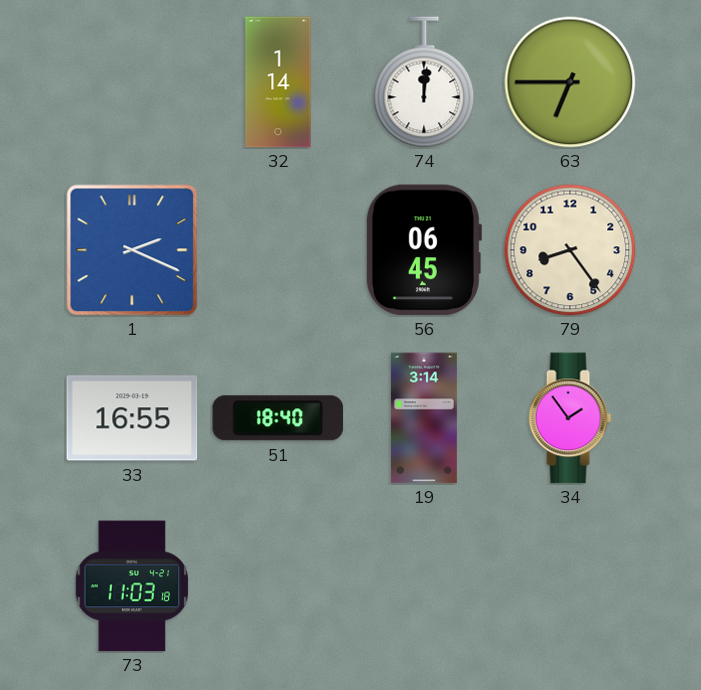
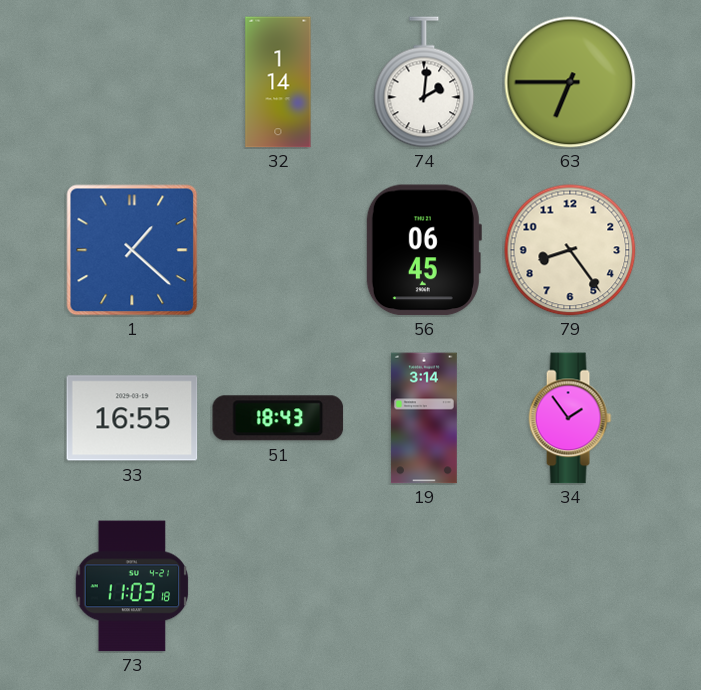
74: 12:01 -> 2:01
1: 2:19 -> 1:22
51: 18:40 -> 18:43
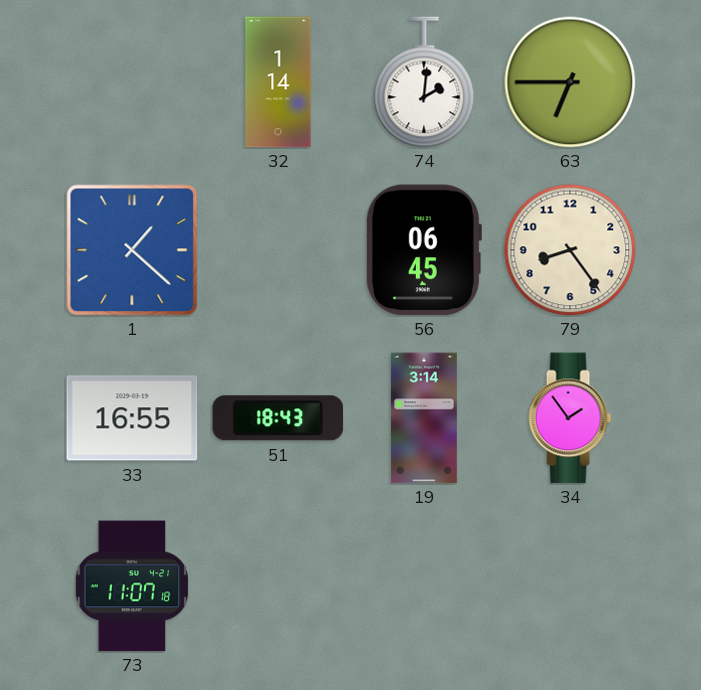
73: 11:03 -> 11:07
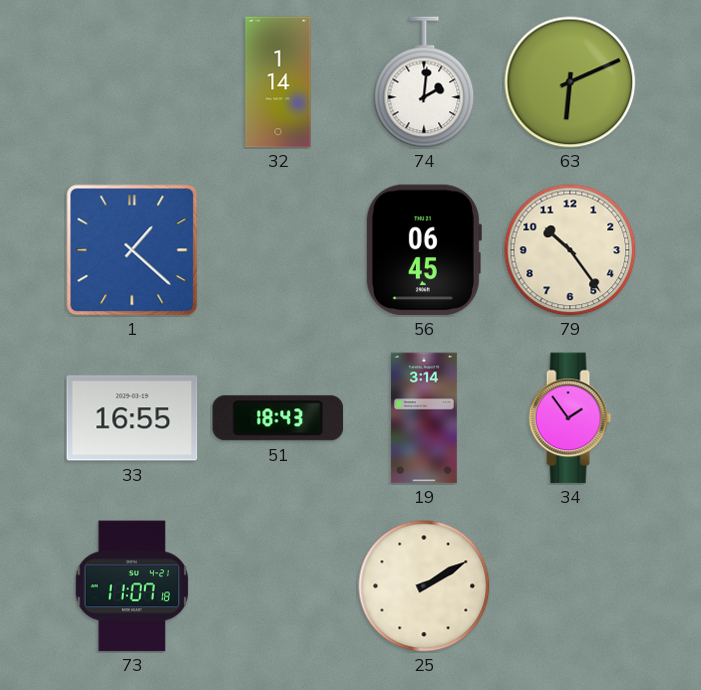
63: 6:45 -> 6:11
79: 8:24 -> 10:24
25: none -> 2:10
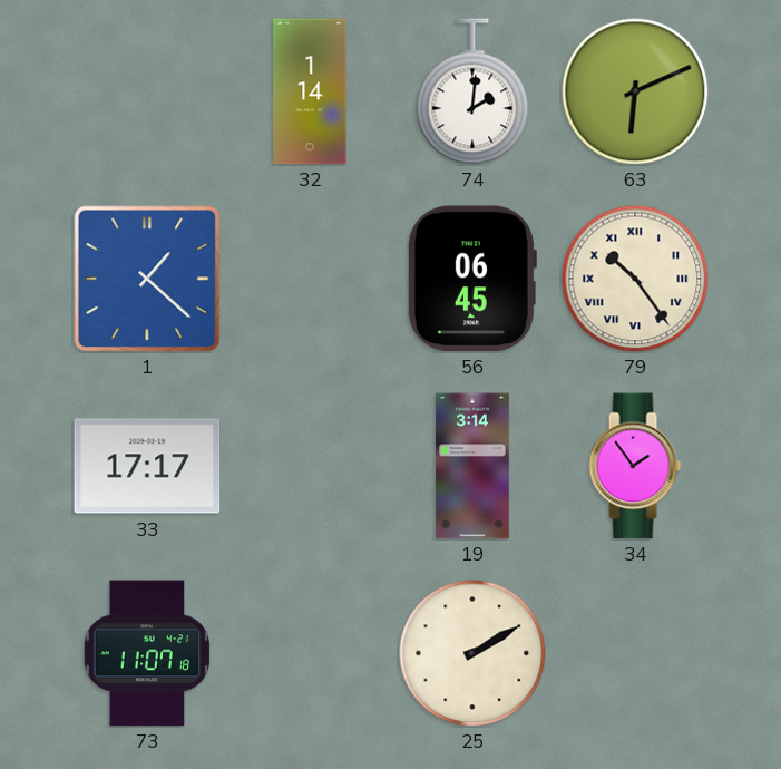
79 numerals: Arabic -> Roman
33: 16:55 -> 17:17
51: 18:43 -> none
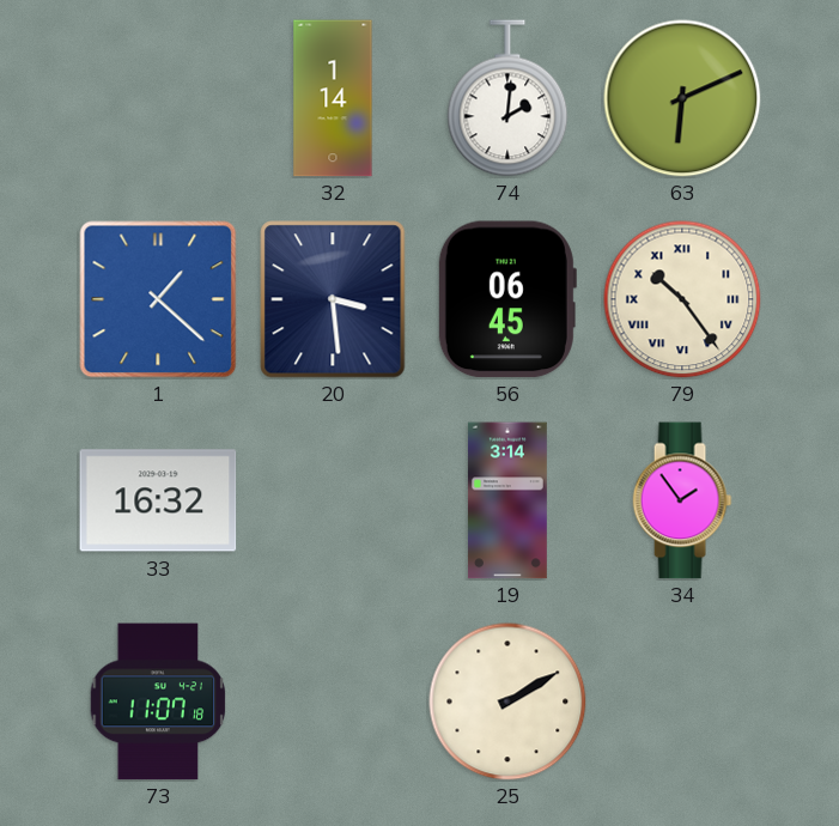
20: none -> 3:29
33: 17:17 -> 16:32
